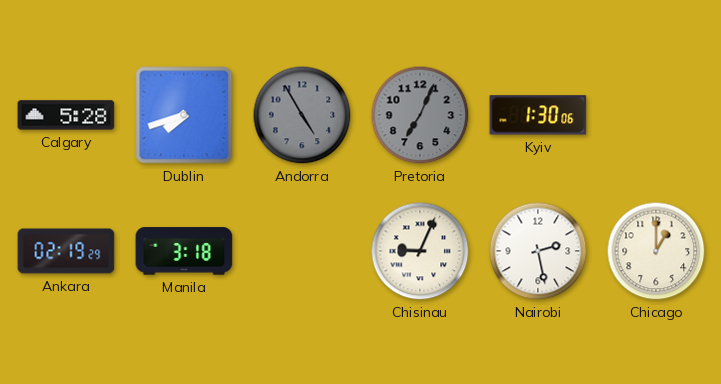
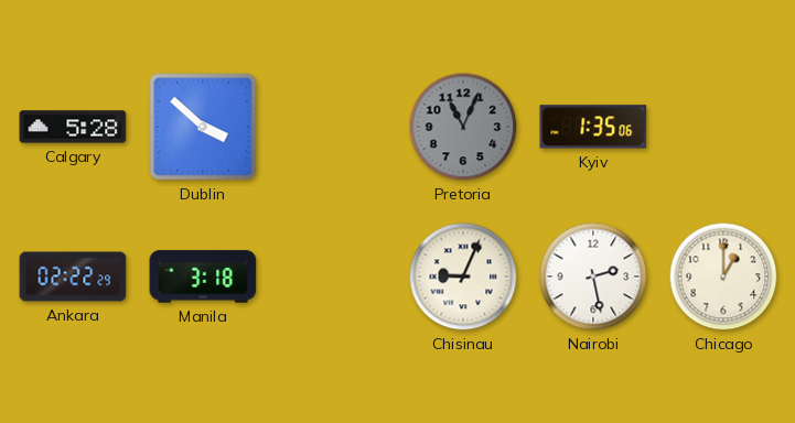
Dublin: 7:42 -> 3:52
Andorra: 4:55 -> none
Pretoria: 7:04 -> 11:04
Kyiv: 1:30 -> 1:35
Ankara: 02:19 -> 02:22
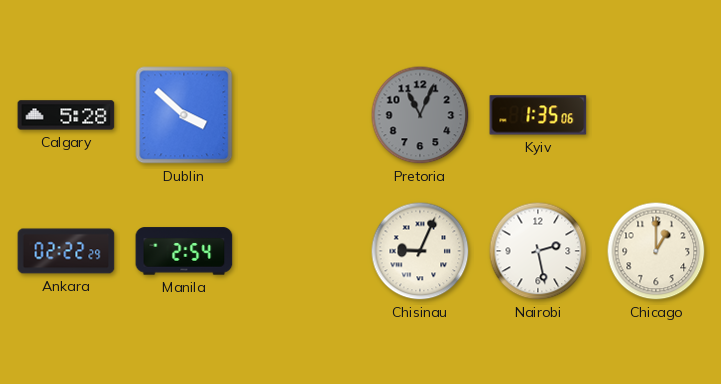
Manila: 3:18 -> 2:54
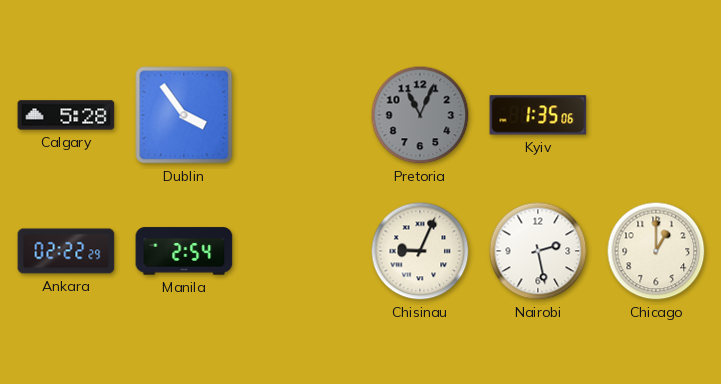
Dublin: 3:52 -> 3:54
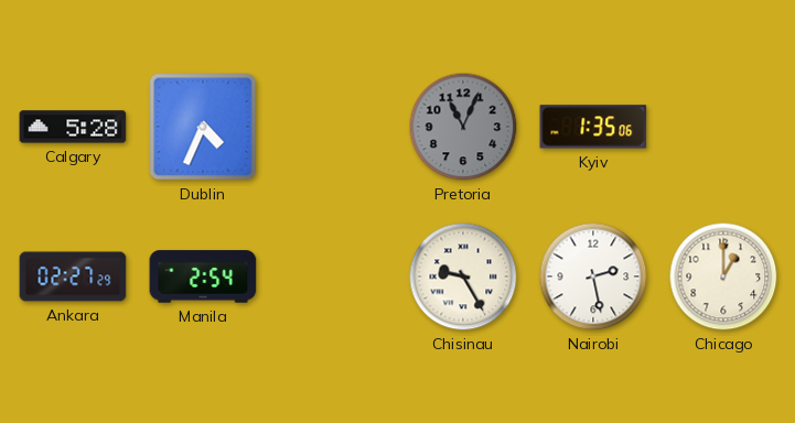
Dublin: 3:54 -> 4:34
Ankara: 02:22 -> 02:27
Chisinau: 9:04 -> 9:25
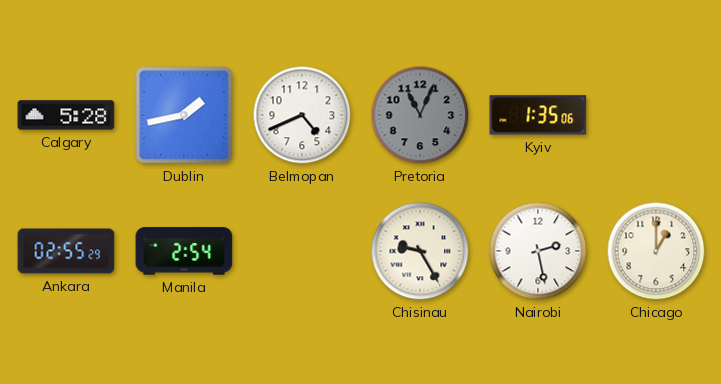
Dublin: 4:34 -> 1:43
Belmopan: none -> 4:41
Ankara: 02:27 -> 02:55
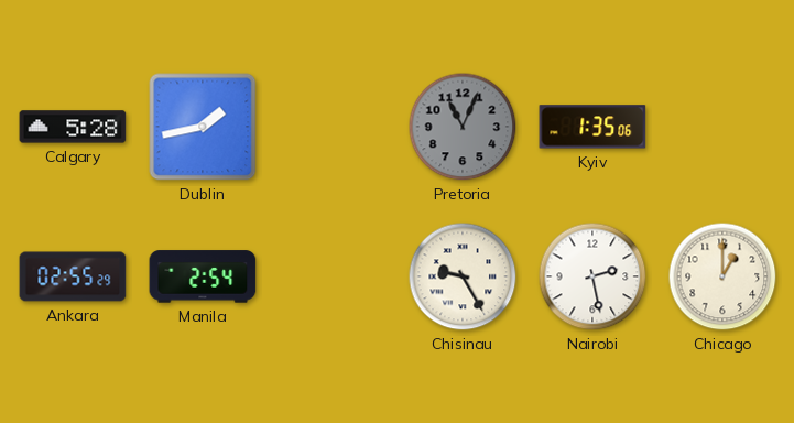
Belmopan: 4:41 -> none
